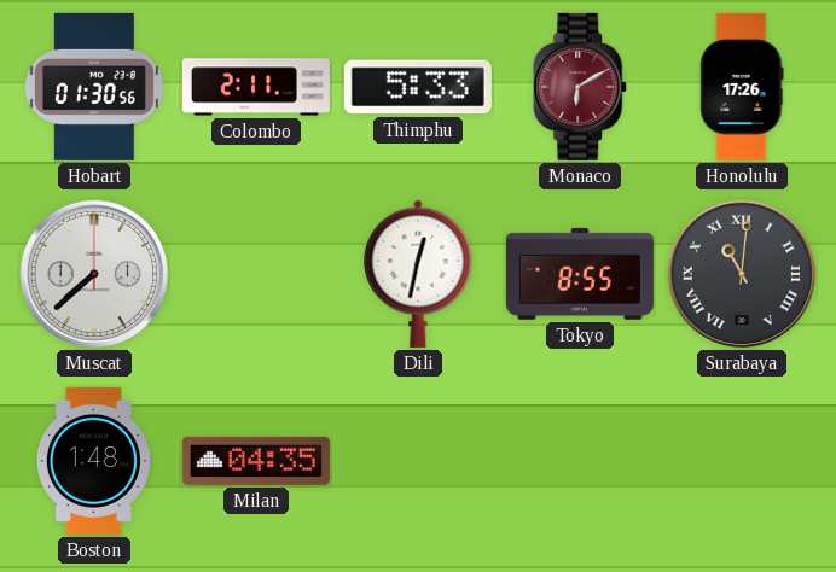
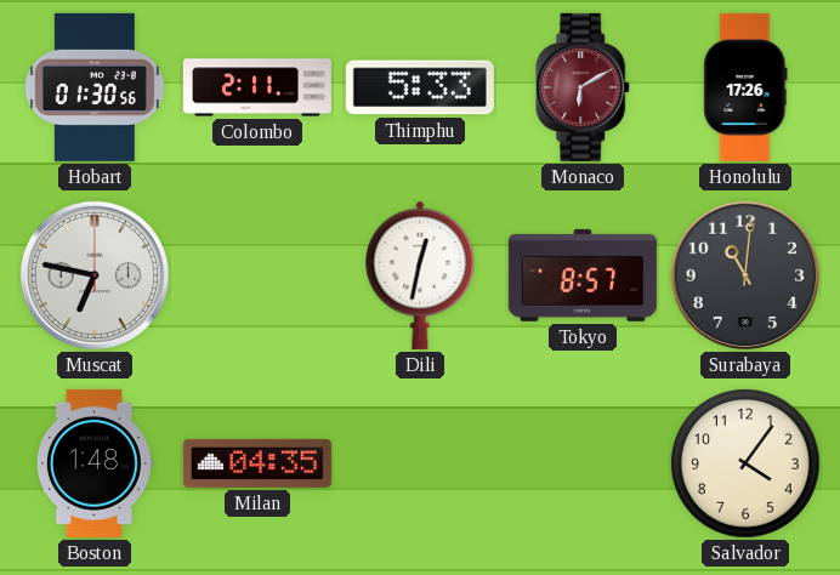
Muscat: 7:38 -> 6:47
Tokyo: 8:55 -> 8:57
Surabaya numerals: Roman -> Arabic
Salvador: none -> 4:06
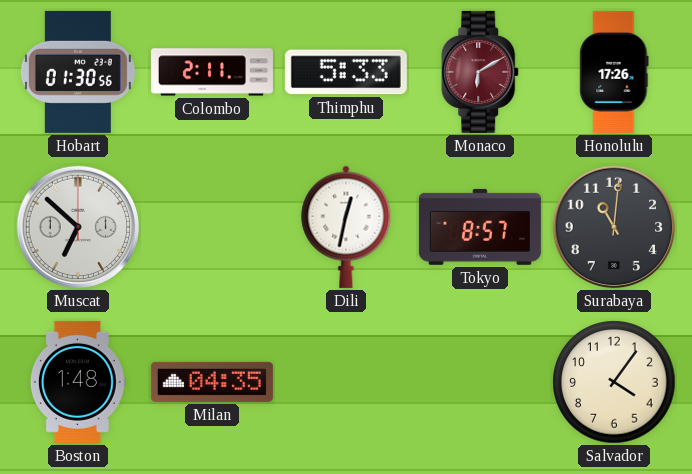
Muscat: 6:47 -> 6:52
